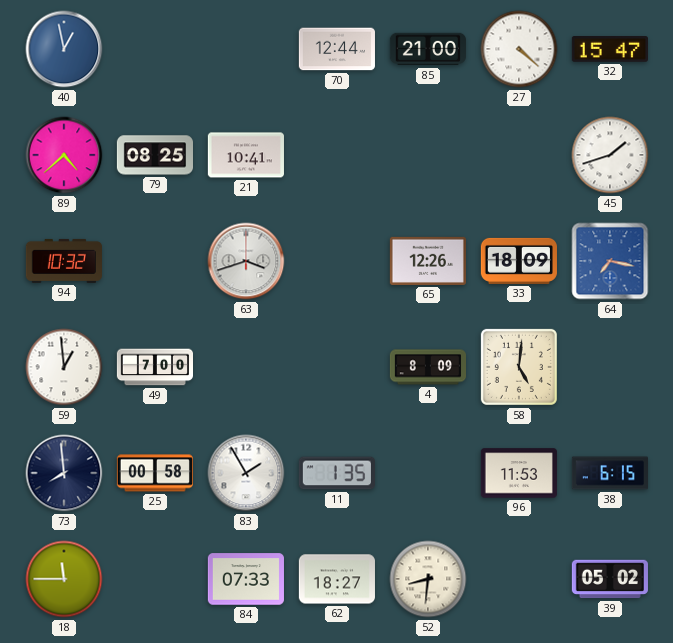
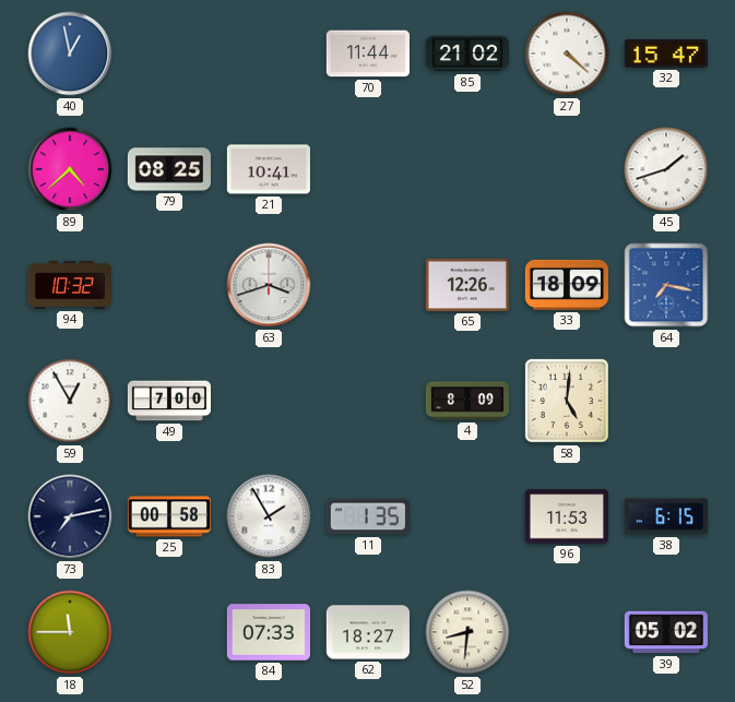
70: 12:44 -> 11:44
85: 21:00 -> 21:02
59: 12:59 -> 12:55
73: 7:59 -> 7:13
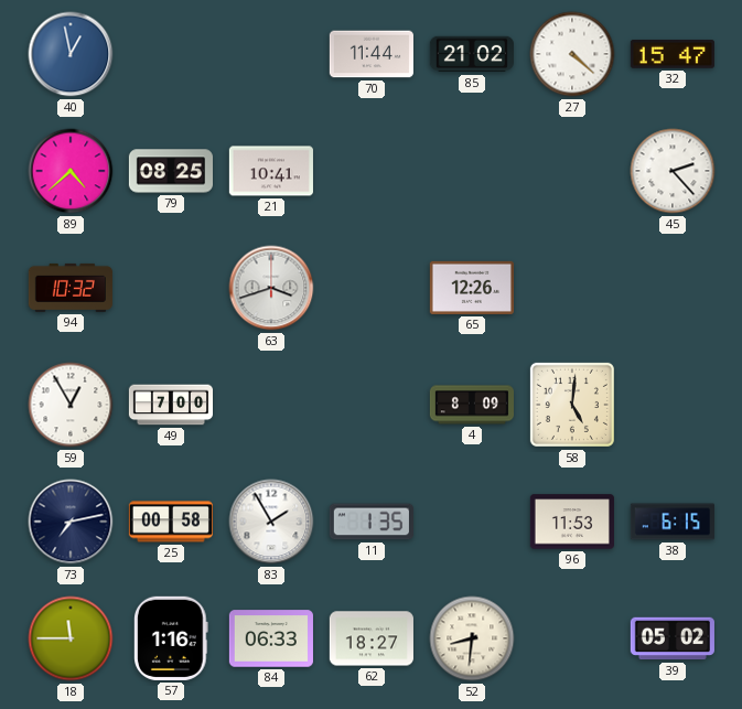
45: 1:42 -> 2:23
33: 18:09 -> none
64: 7:17 -> none
57: none -> 1:16
84: 07:33 -> 06:33
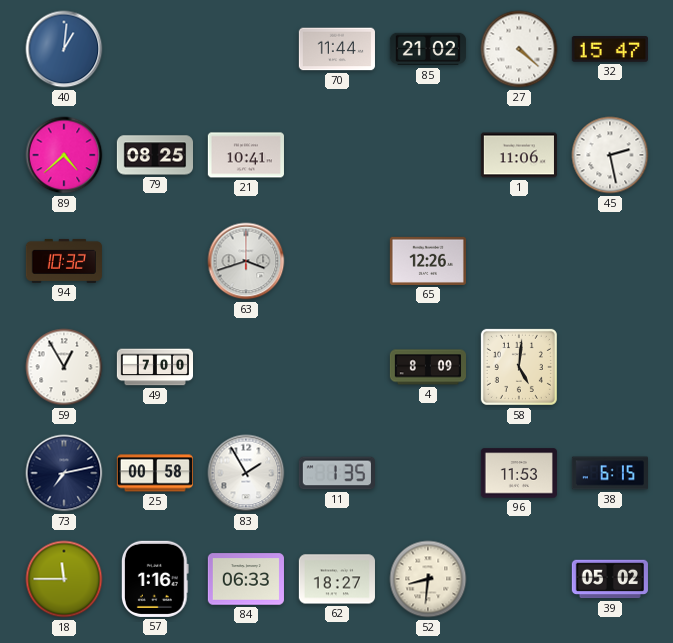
40: 12:58 -> 1:01
1: none -> 11:06
45: 2:23 -> 2:28
